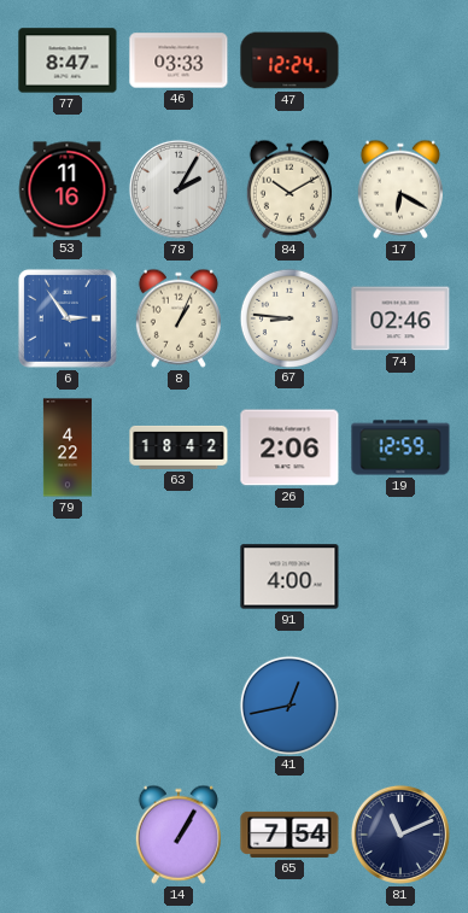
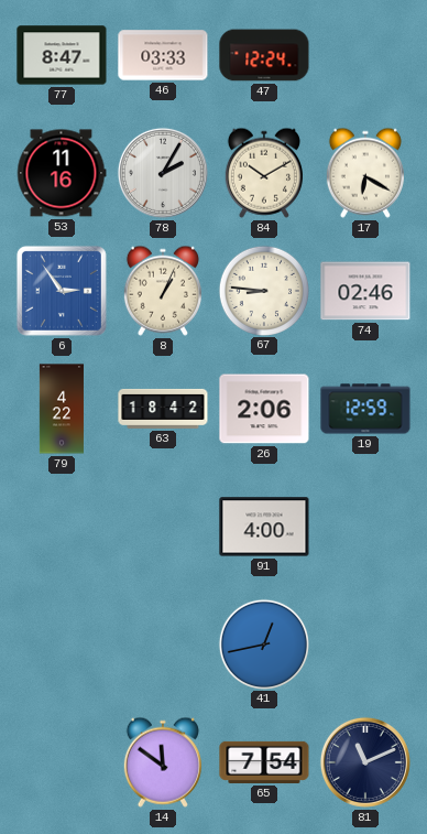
14: 1:05 -> 11:51
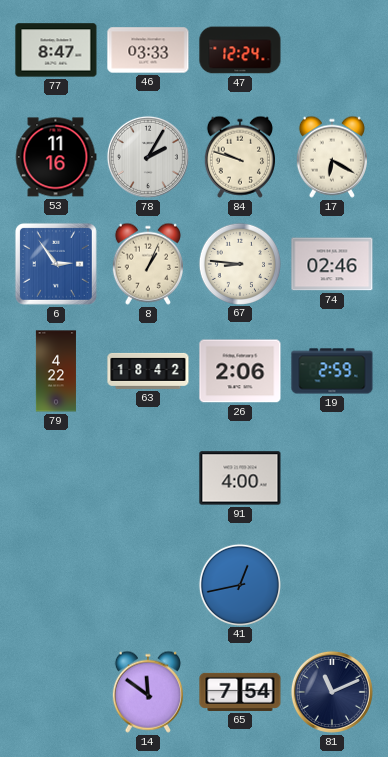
84: 10:10 -> 9:48
19: 12:59 -> 2:59
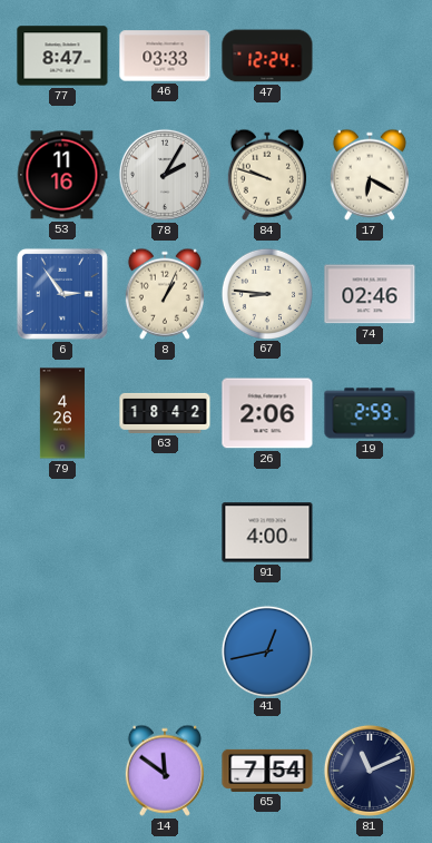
79: 4:22 -> 4:26
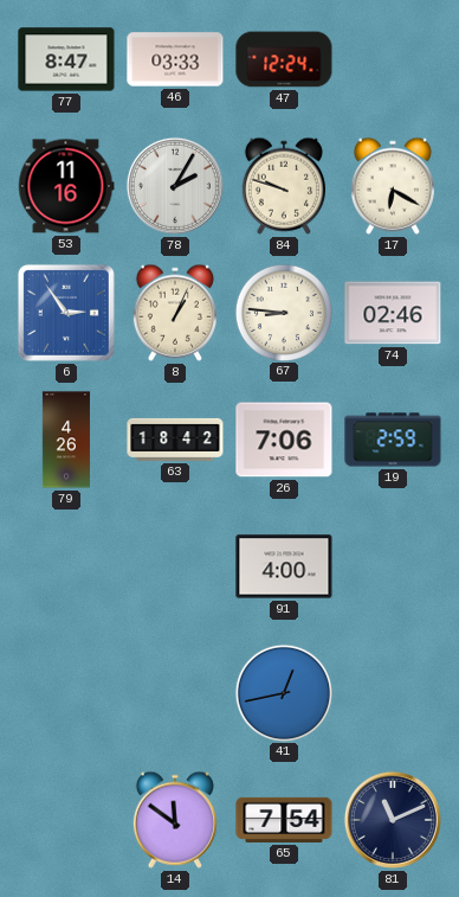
26: 2:06 -> 7:06
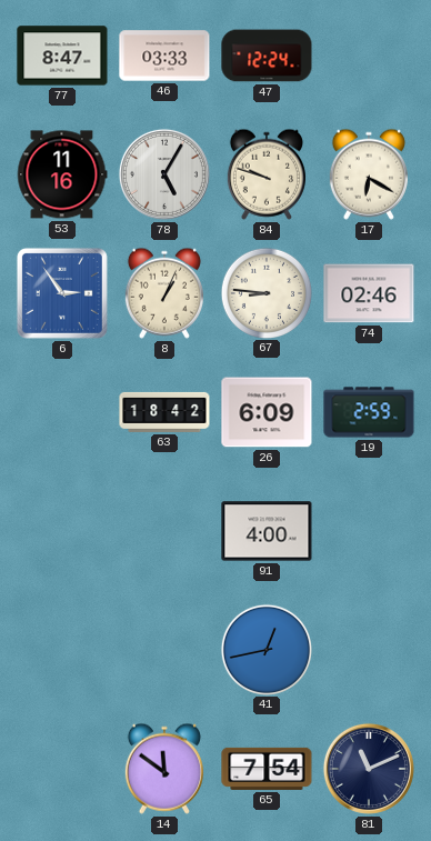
78: 2:05 -> 5:05
79: 4:26 -> none
26: 7:06 -> 6:09
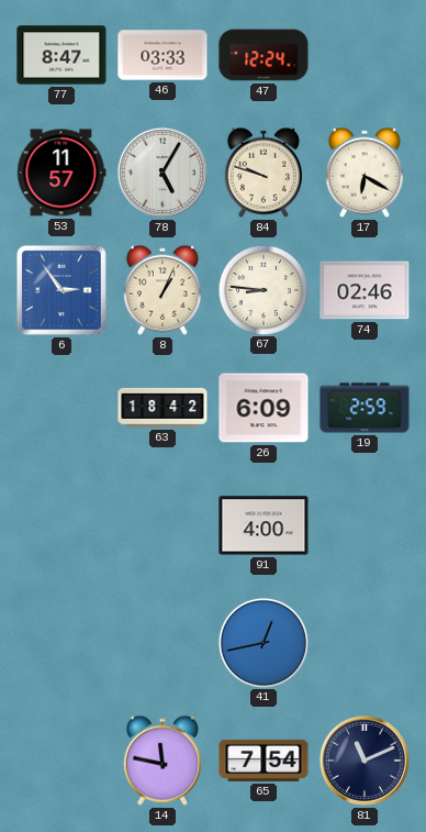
53: 11:16 -> 11:57
14: 11:51 -> 11:47
